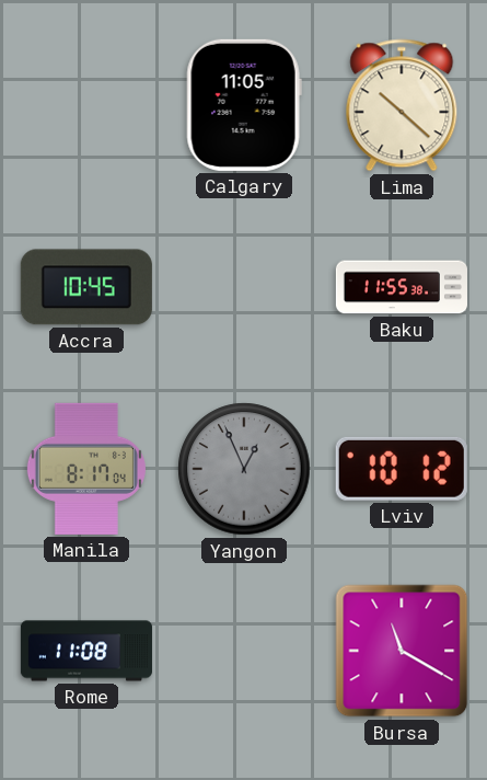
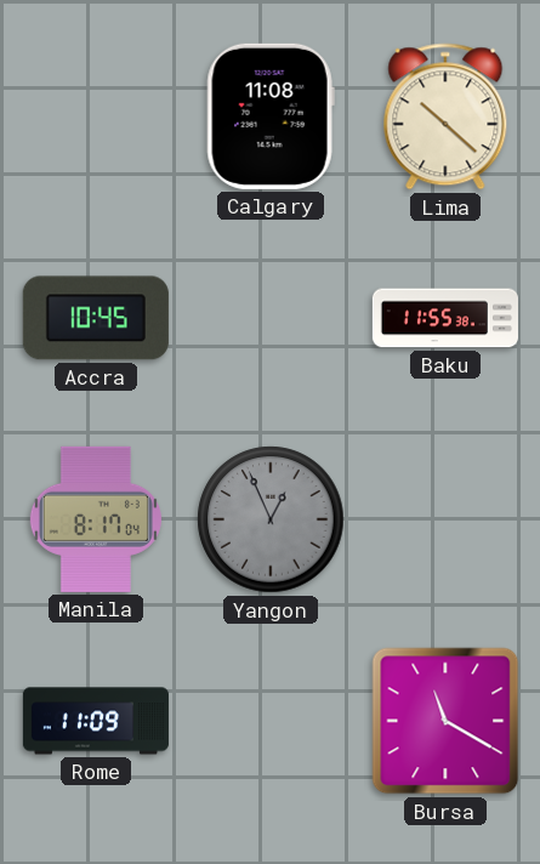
Calgary: 11:05 -> 11:08
Lviv: 10:12 -> none
Rome: 11:08 -> 11:09
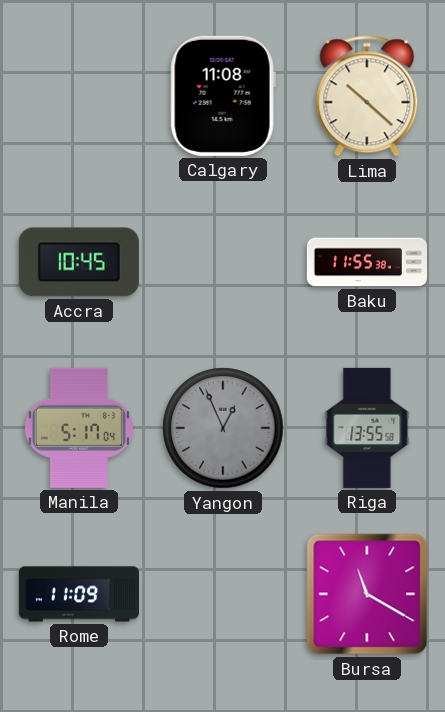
Manila: 8:17 -> 5:17
Riga: none -> 13:55
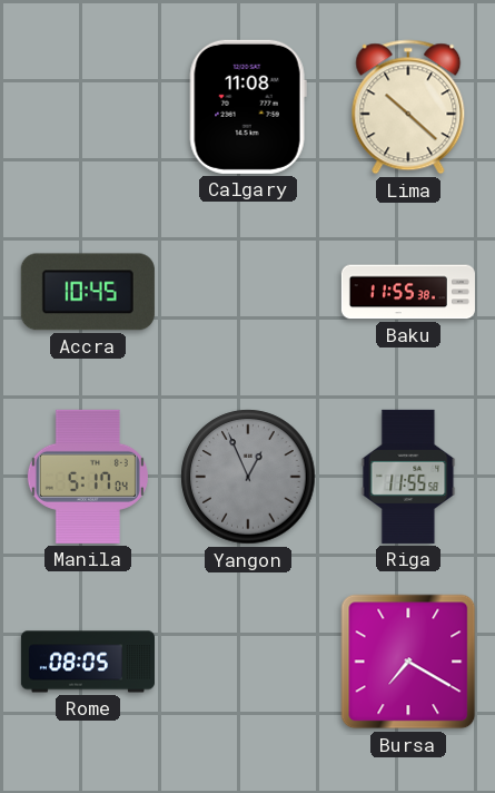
Riga: 13:55 -> 11:55
Rome: 11:09 -> 08:05
Bursa: 11:20 -> 7:20
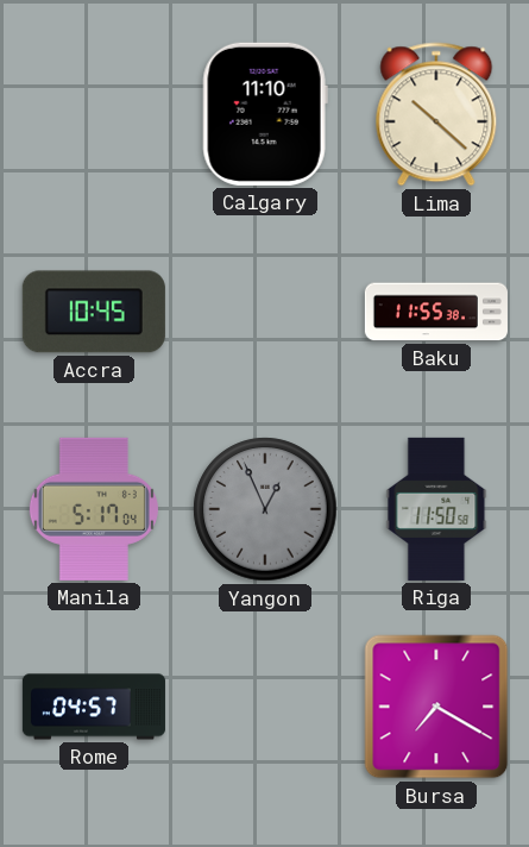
Calgary: 11:08 -> 11:10
Riga: 11:55 -> 11:50
Rome: 08:05 -> 04:57
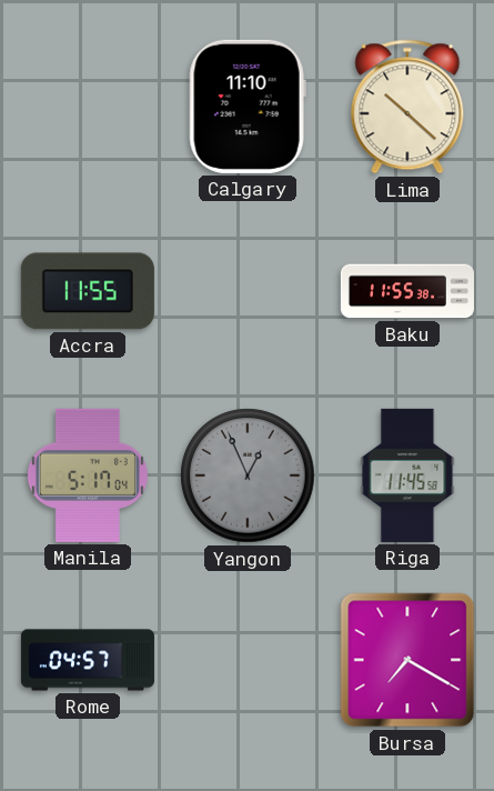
Accra: 10:45 -> 11:55
Riga: 11:50 -> 11:45
